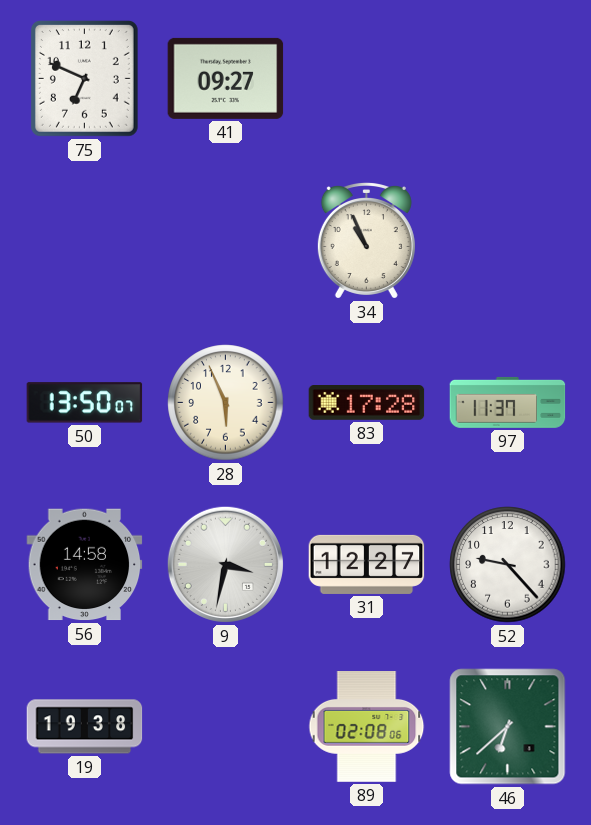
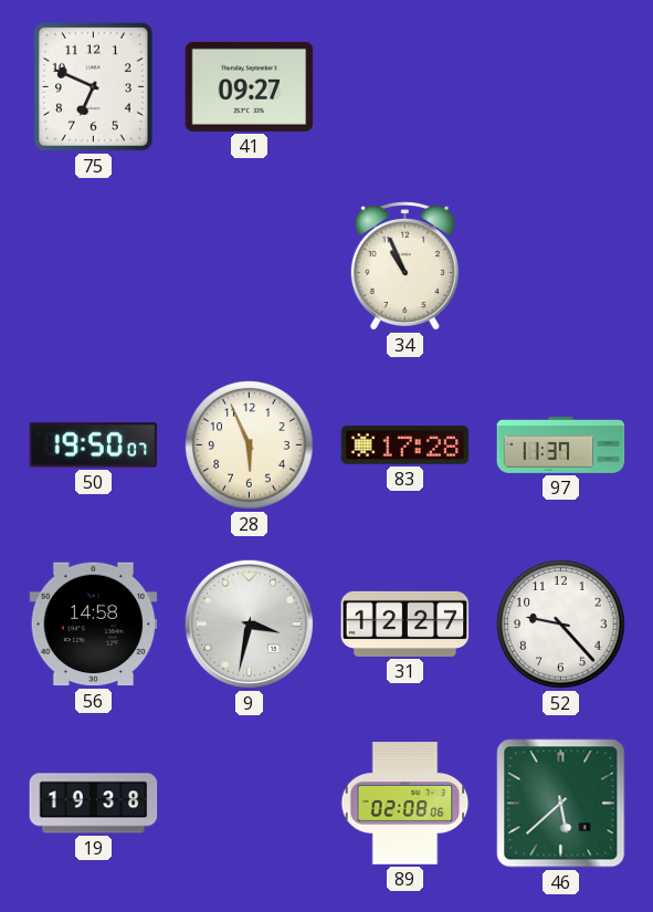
50: 13:50 -> 19:50
46: 6:38 -> 5:38
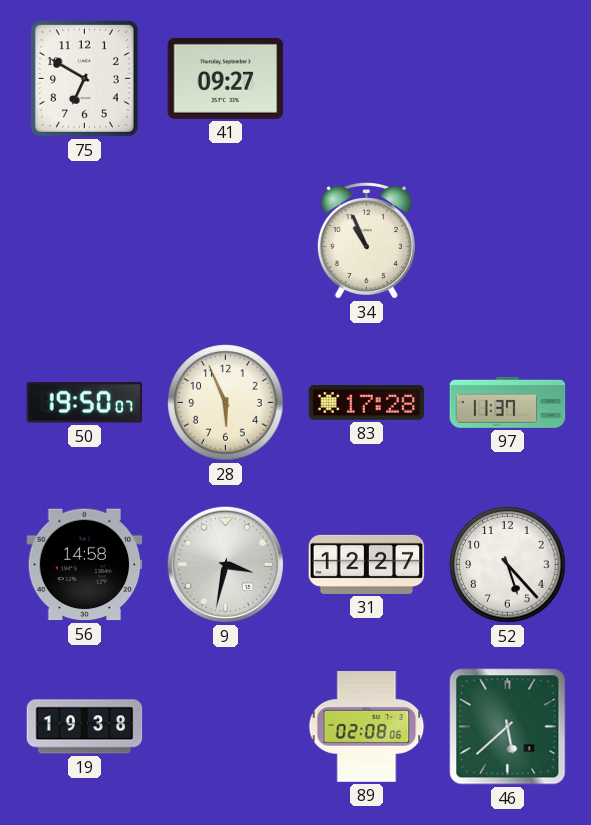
75: 6:49 -> 6:50
52: 9:23 -> 5:23
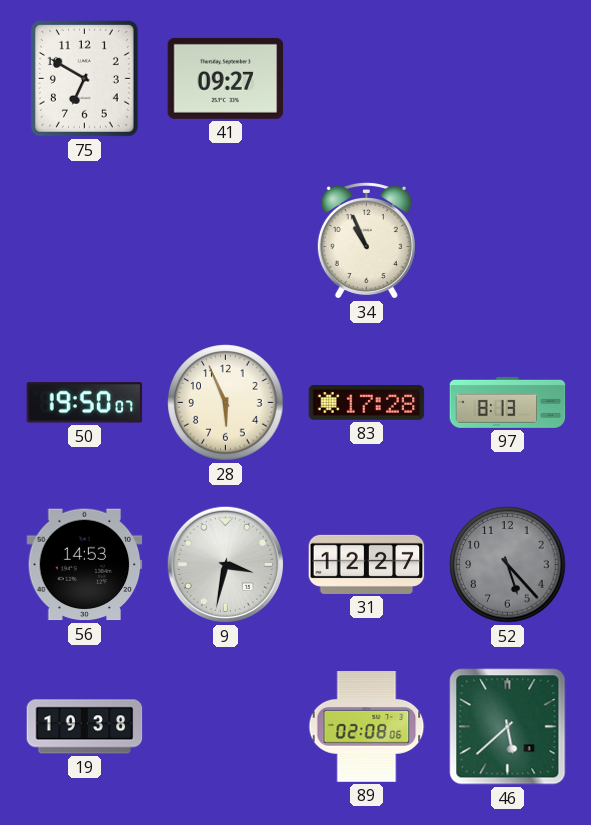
97: 11:37 -> 8:13
56: 14:58 -> 14:53
52 dial: white -> grey
